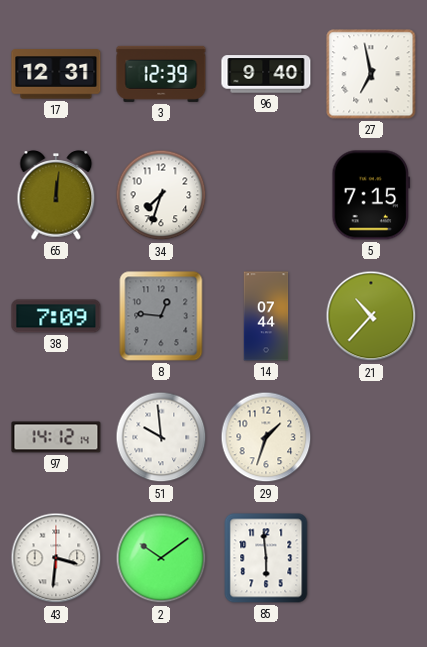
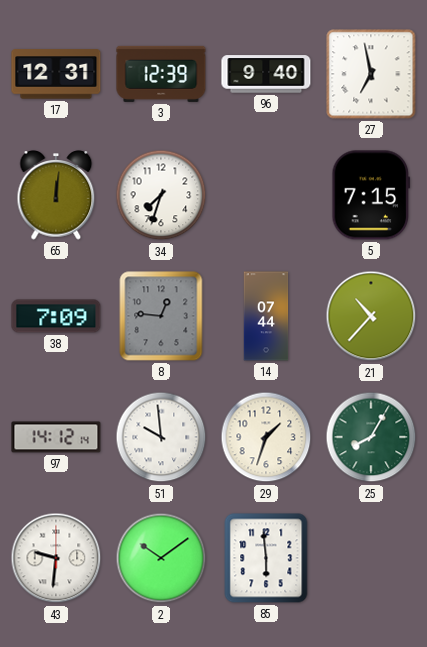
25: none -> 8:05
43: 3:31 -> 9:31
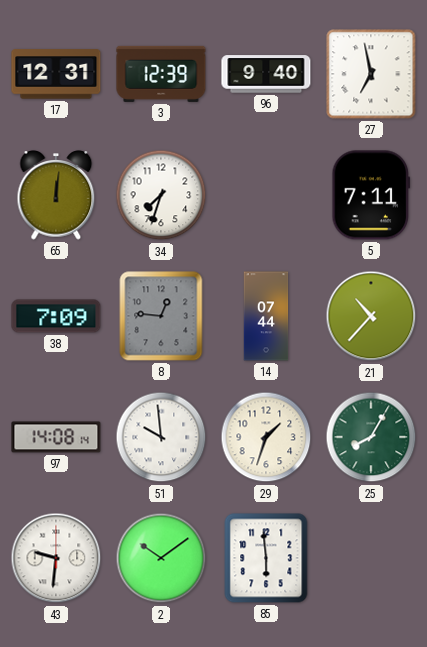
5: 7:15 -> 7:11
97: 14:12 -> 14:08
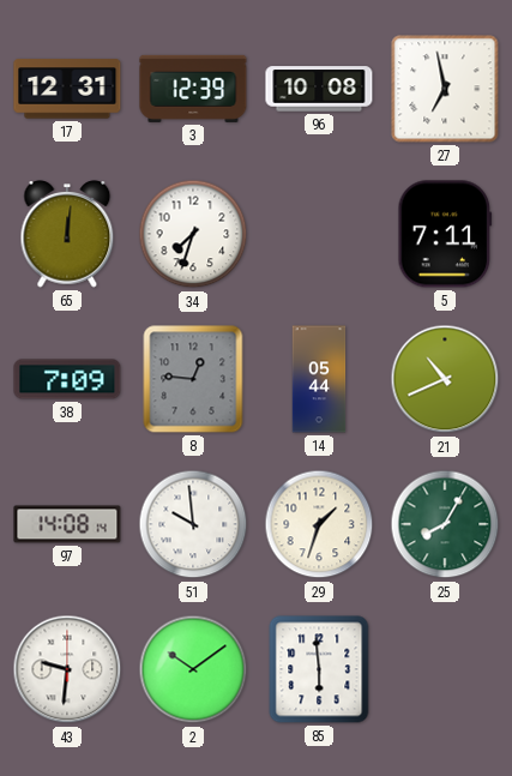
96: 9:40 -> 10:08
14: 07:44 -> 05:44
21: 10:37 -> 10:41
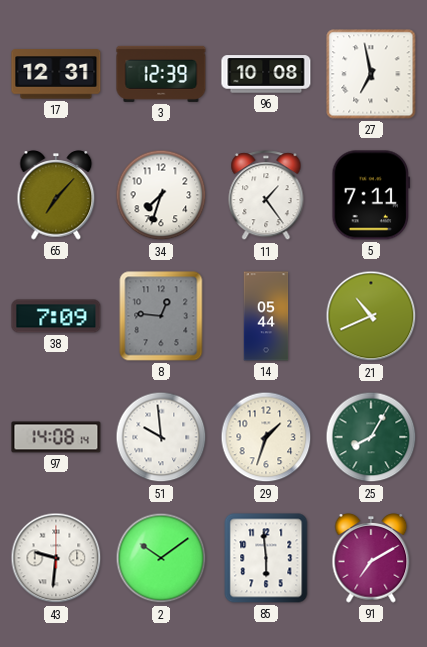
65: 12:01 -> 7:07
11: none -> 1:24
91: none -> 7:10
